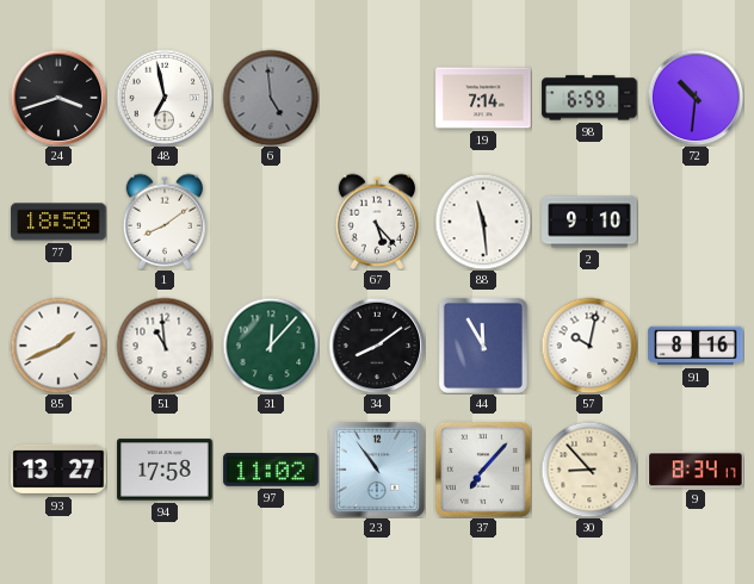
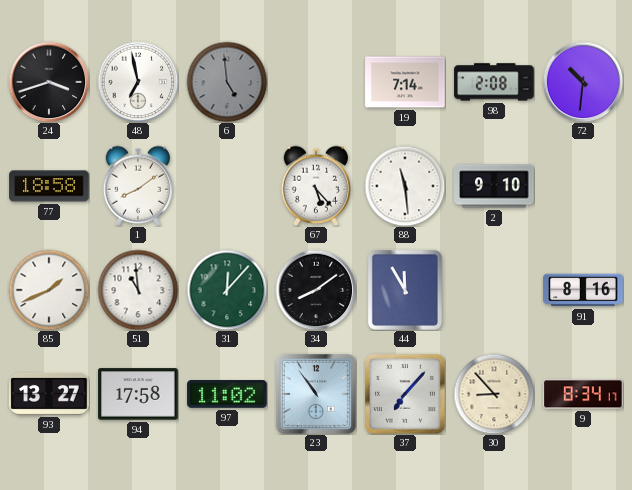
98: 6:59 -> 2:08
57: 10:02 -> none
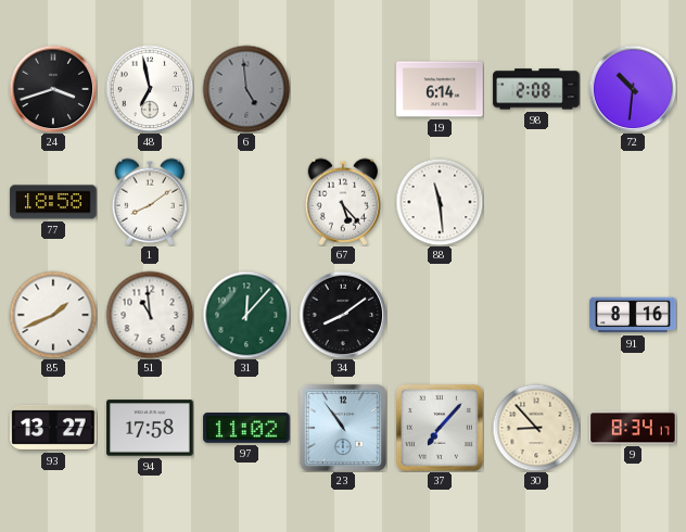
19: 7:14 -> 6:14
2: 9:10 -> none
44: 11:55 -> none
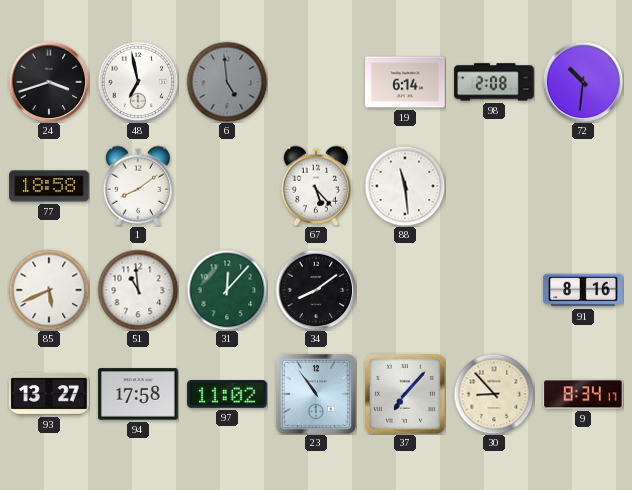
85: 1:41 -> 5:41
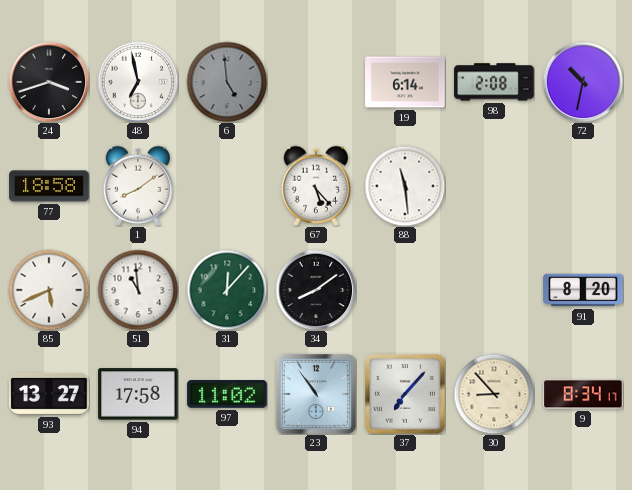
72: 10:31 -> 10:32
91: 8:16 -> 8:20
